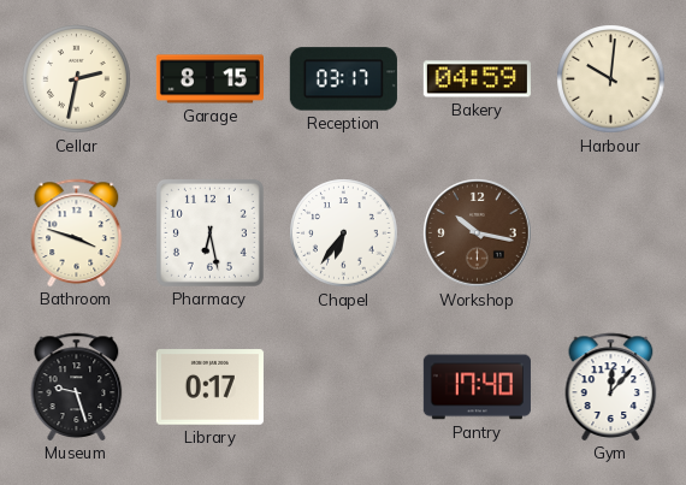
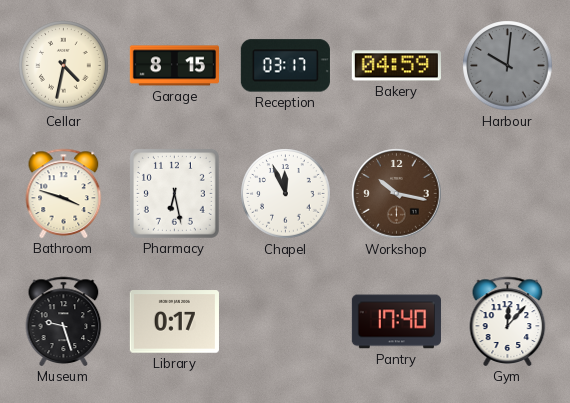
Cellar: 2:32 -> 4:32
Harbour dial: cream -> grey
Chapel: 6:36 -> 11:56
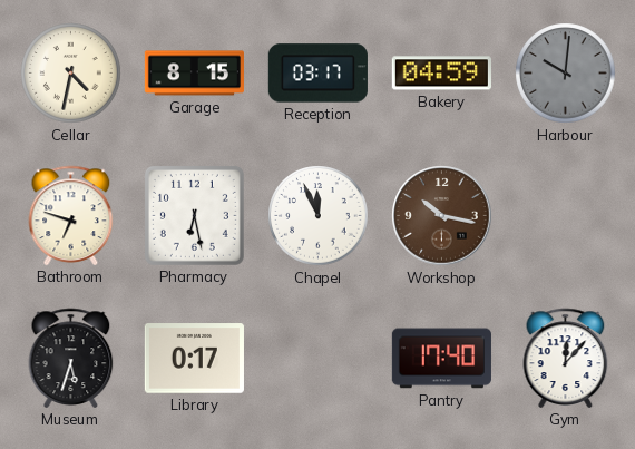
Bathroom: 3:48 -> 6:48
Museum: 9:27 -> 5:33
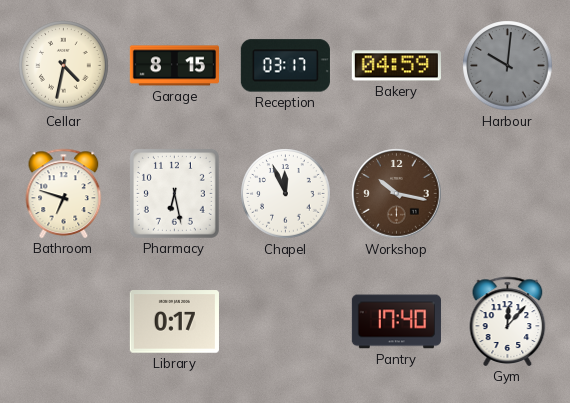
Museum: 5:33 -> none
